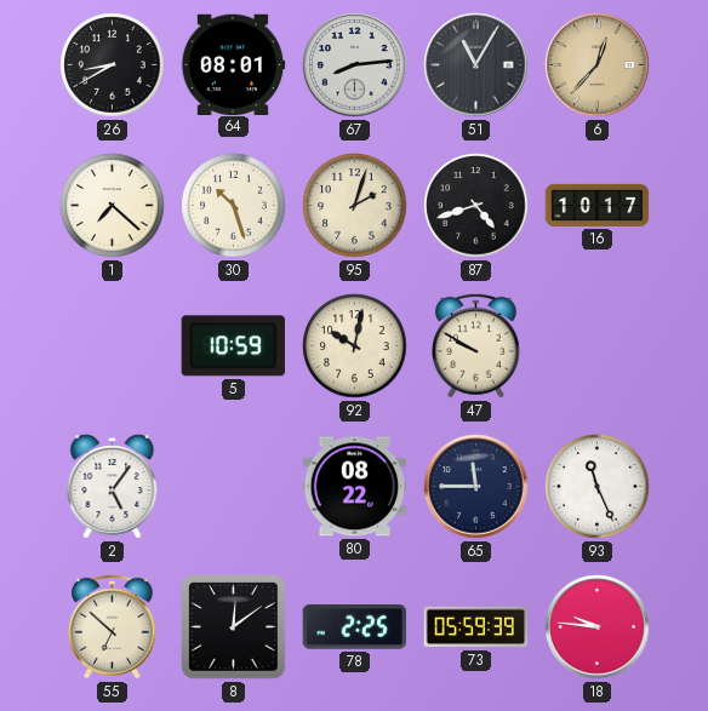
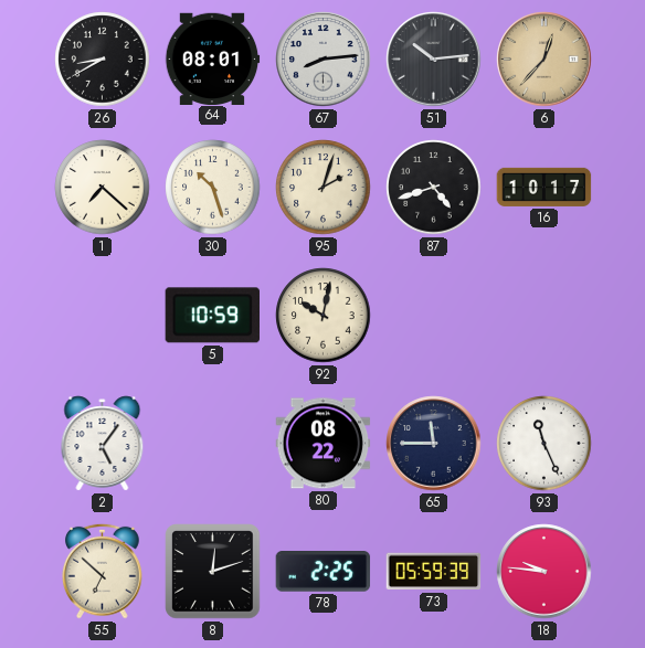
51: 11:05 -> 10:14
47: 9:50 -> none
8: 12:09 -> 12:12
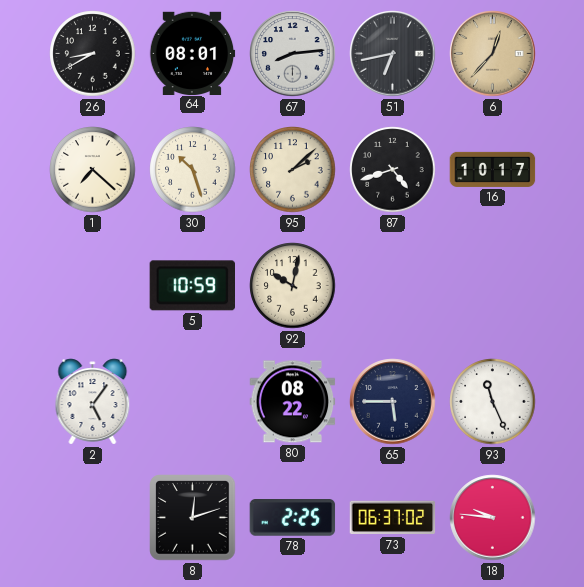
51: 10:14 -> 6:43
95: 2:03 -> 2:08
65: 11:45 -> 5:45
55: 6:52 -> none
73: 05:59 -> 06:37
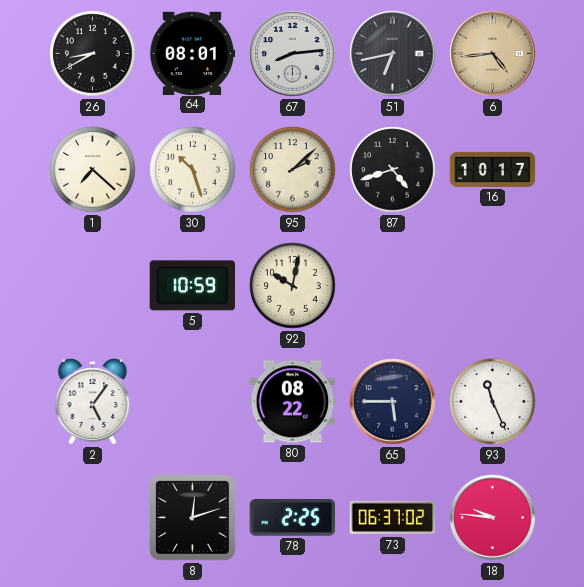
6: 12:37 -> 4:44
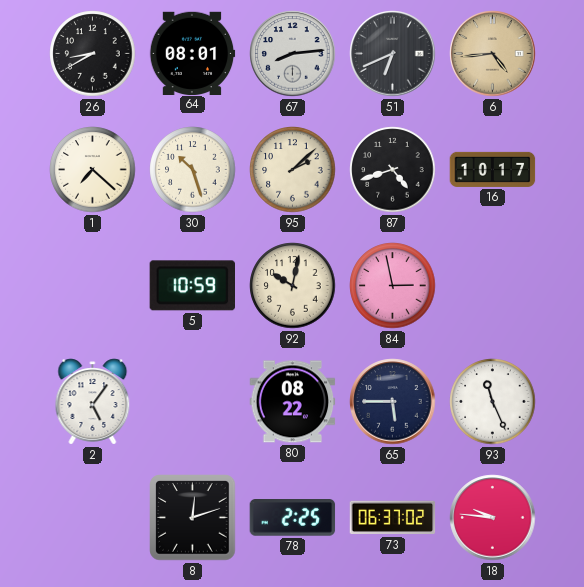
51: 6:43 -> 6:41
84: none -> 2:58
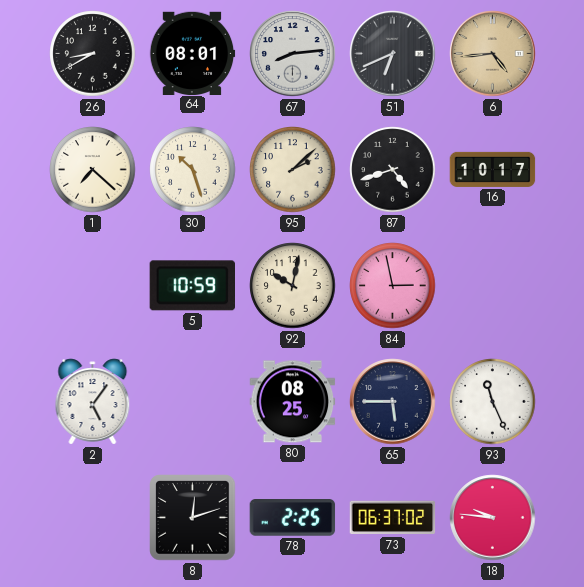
80: 08:22 -> 08:25
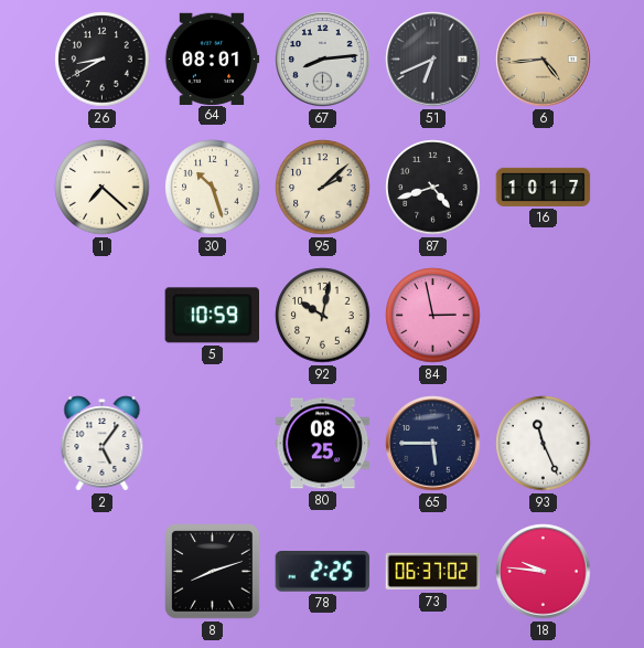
8: 12:12 -> 8:12
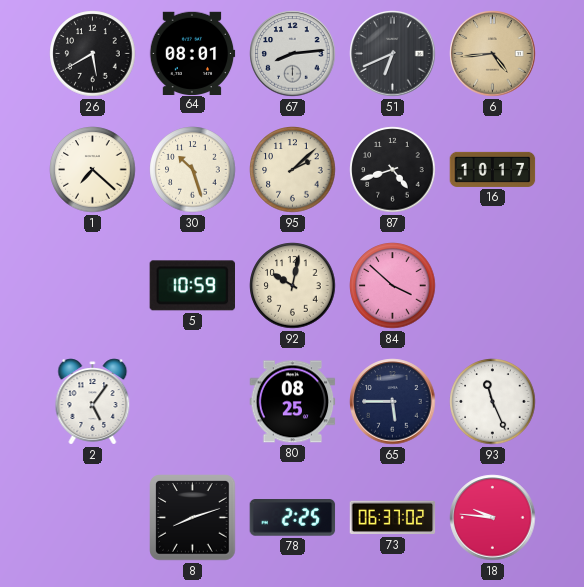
26: 8:40 -> 5:40
84: 2:58 -> 3:52
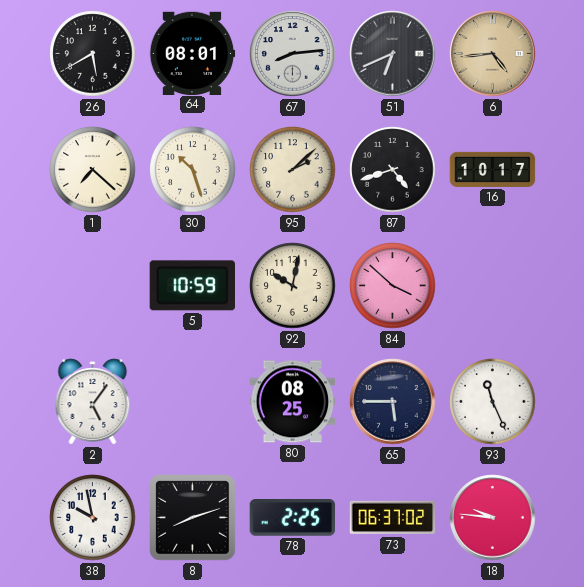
38: none -> 9:58
